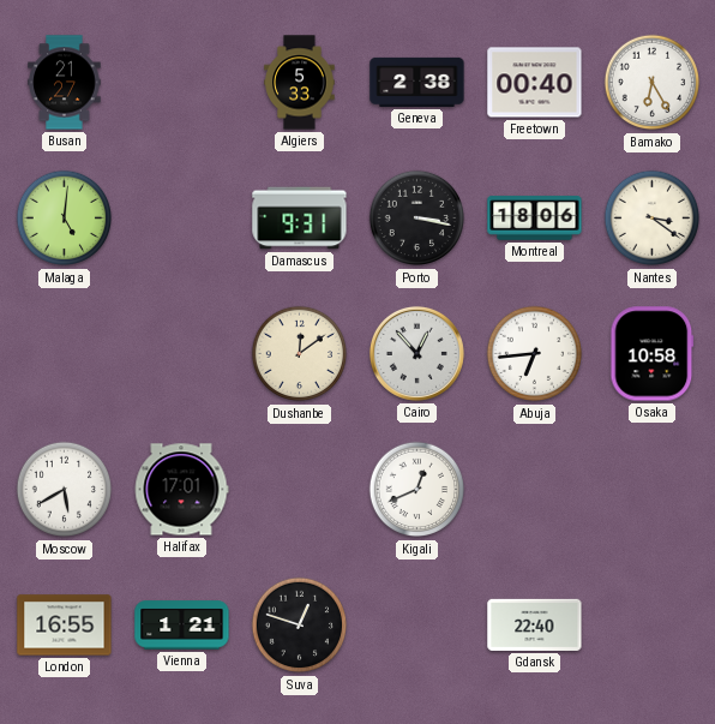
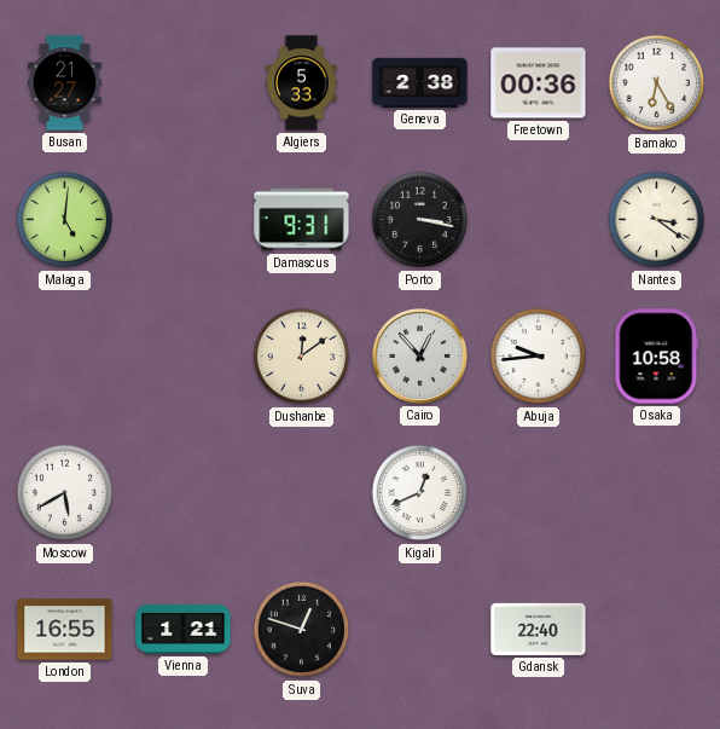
Freetown: 00:40 -> 00:36
Montreal: 18:06 -> none
Abuja: 6:44 -> 9:44
Halifax: 17:01 -> none
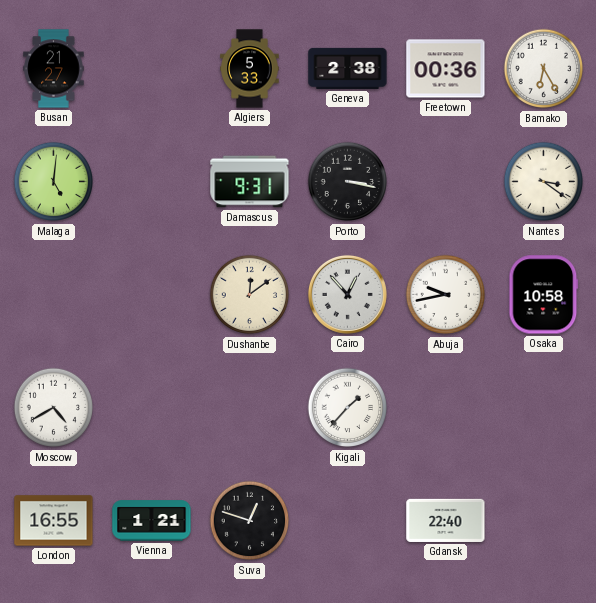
Abuja: 9:44 -> 9:43
Moscow: 5:40 -> 4:40
Kigali: 12:41 -> 1:37
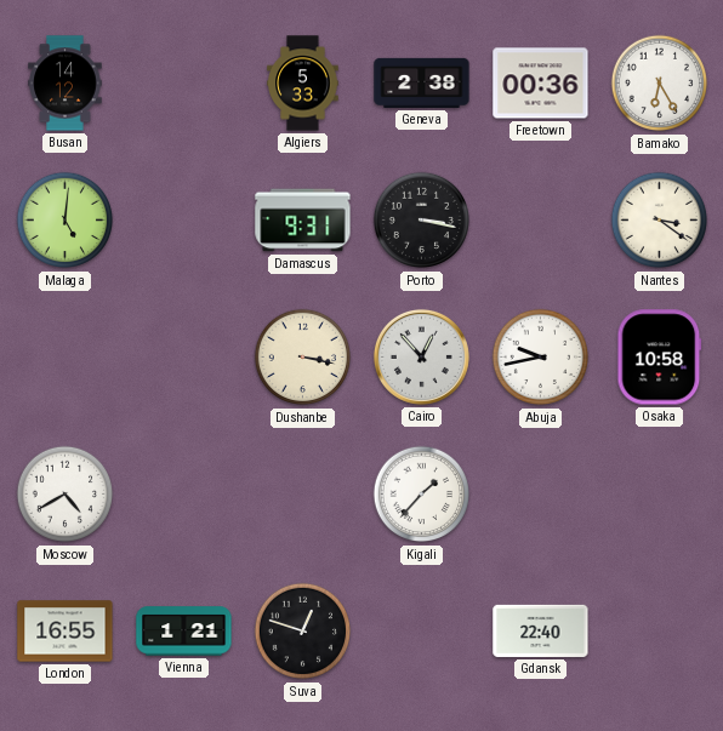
Busan: 21:27 -> 14:12
Dushanbe: 12:09 -> 3:17
